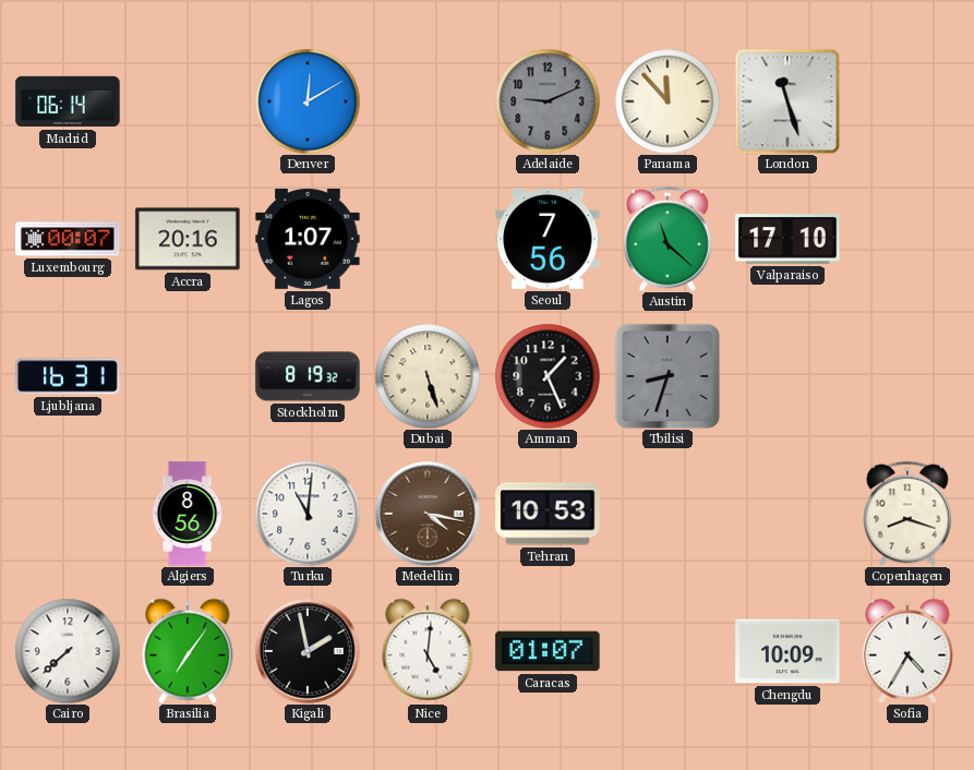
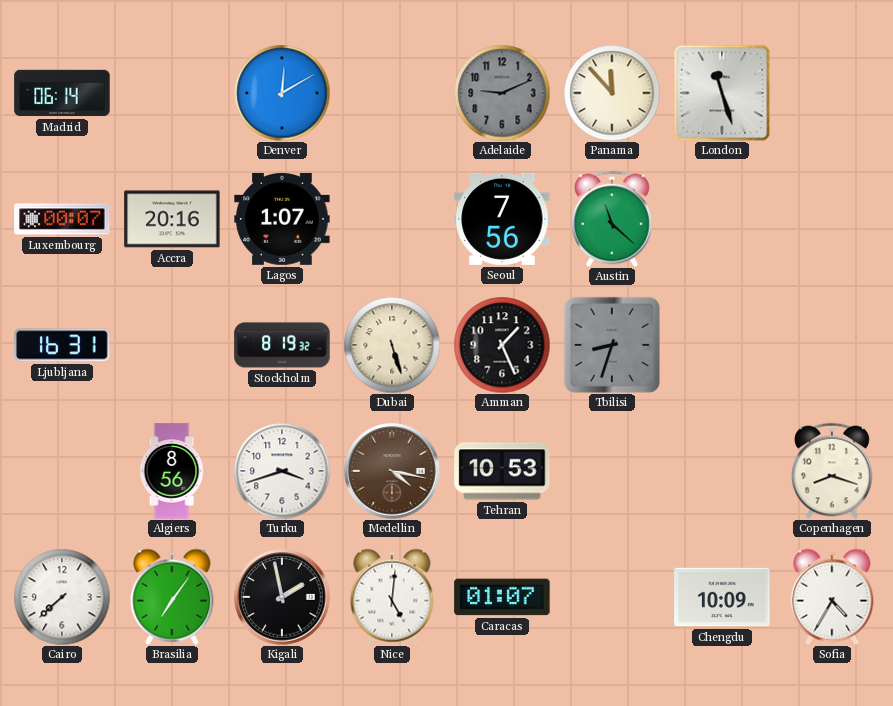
Valparaiso: 17:10 -> none
Turku: 11:01 -> 3:42
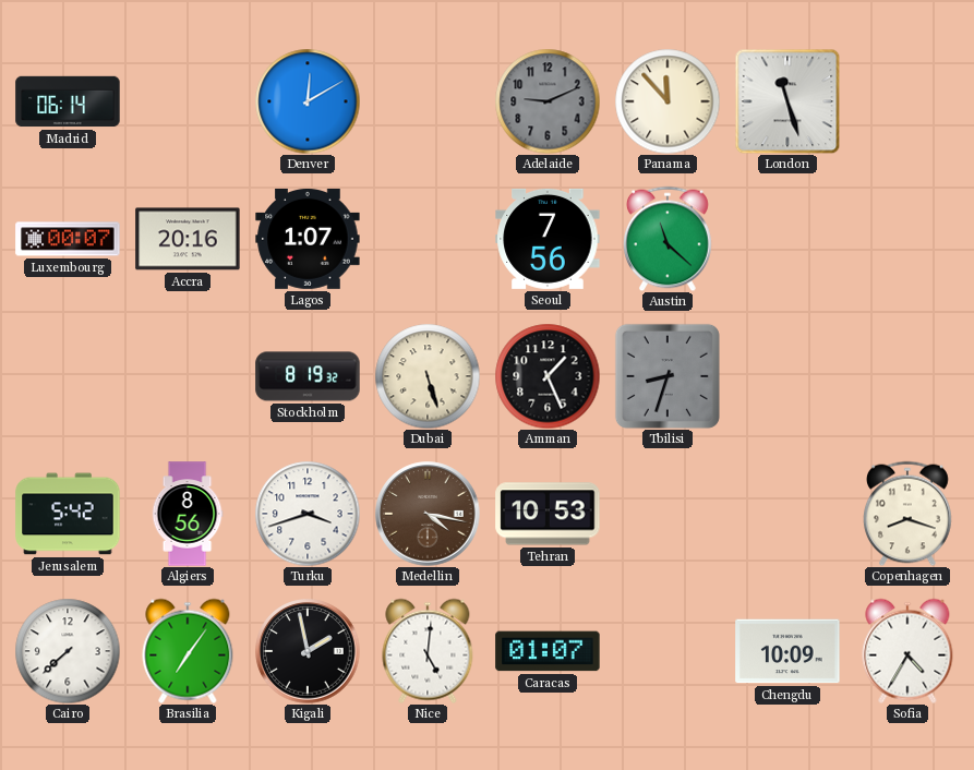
Ljubljana: 16:31 -> none
Jerusalem: none -> 5:42
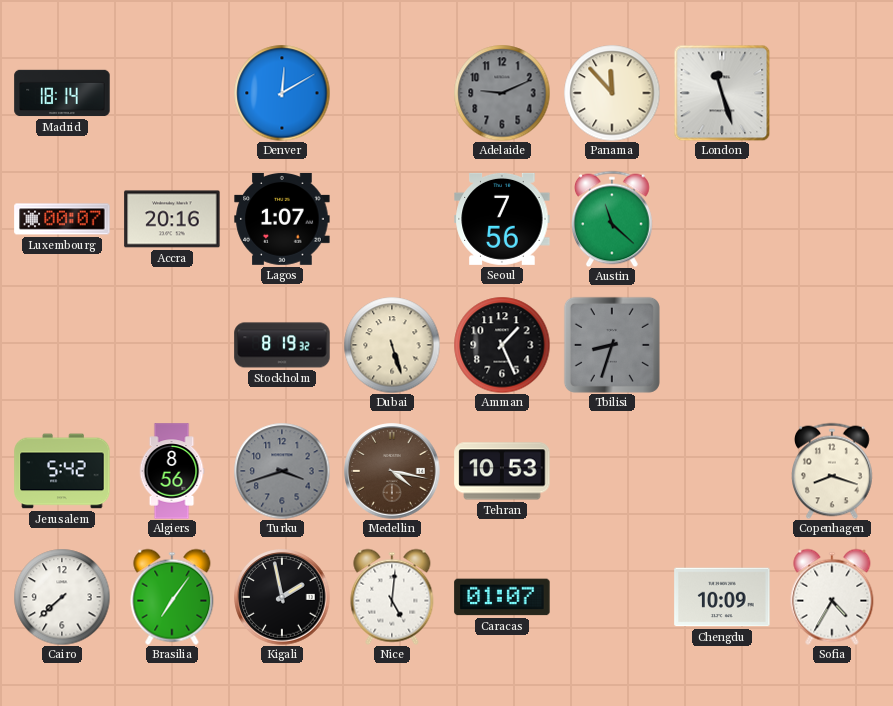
Madrid: 06:14 -> 18:14
Turku dial: white -> grey
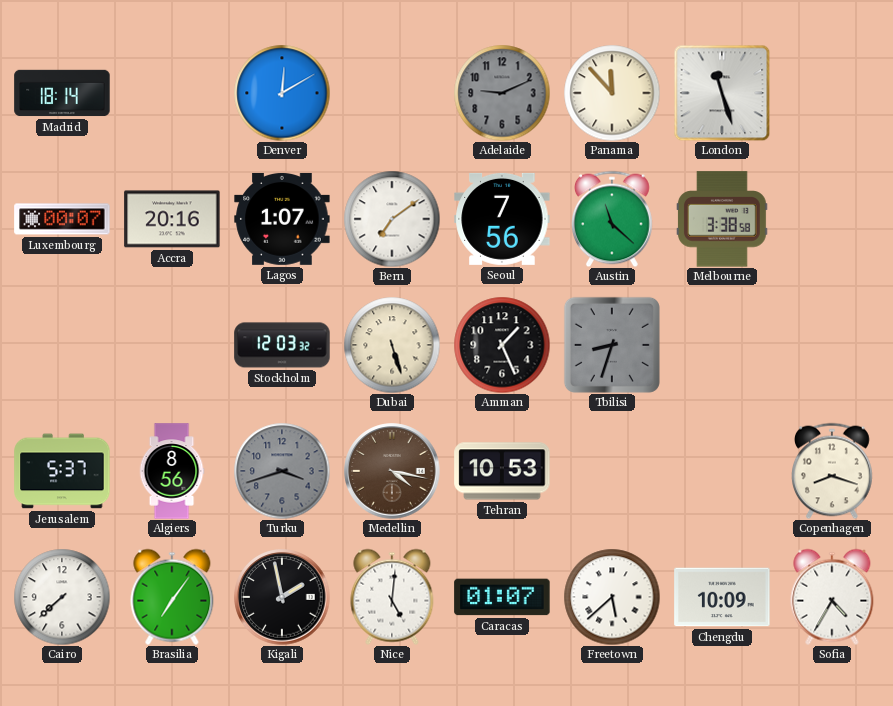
Bern: none -> 7:09
Melbourne: none -> 3:38
Stockholm: 8:19 -> 12:03
Jerusalem: 5:42 -> 5:37
Freetown: none -> 5:38
